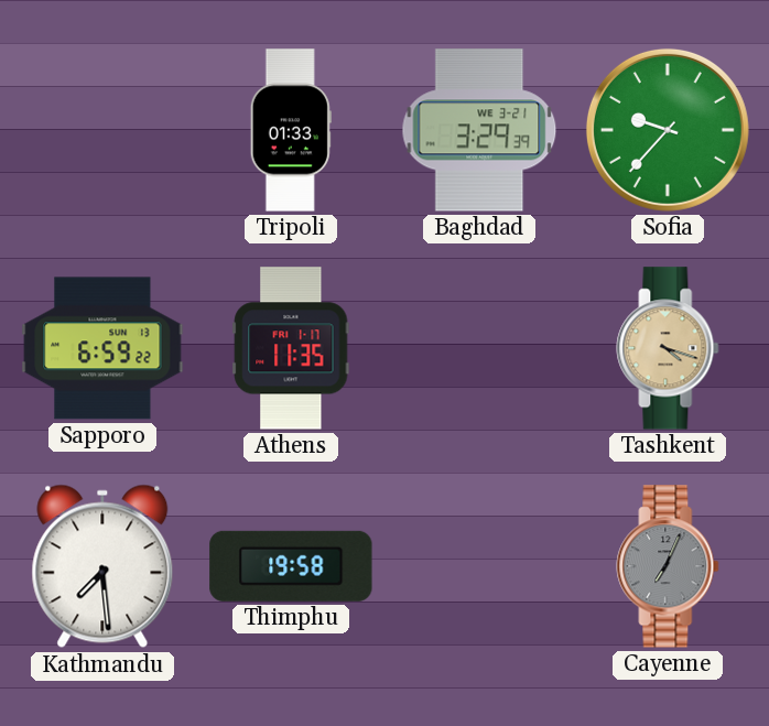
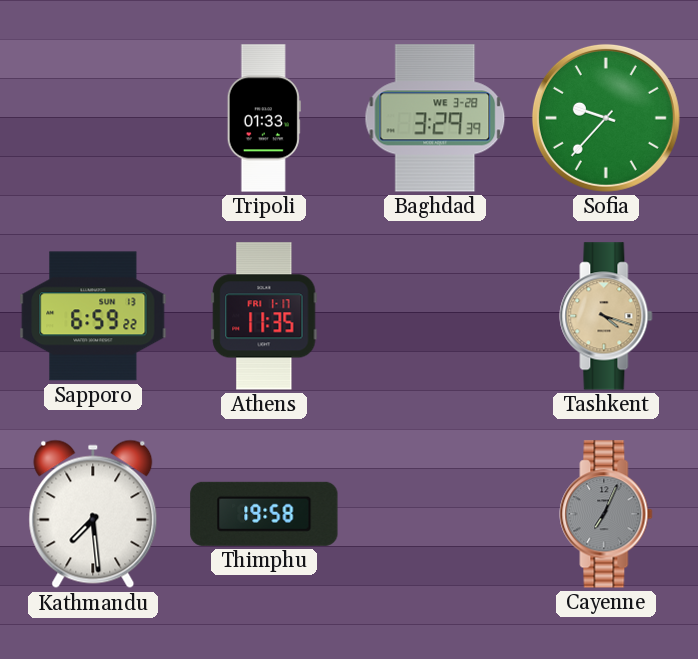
Baghdad date: WE 3-21 -> WE 3-28
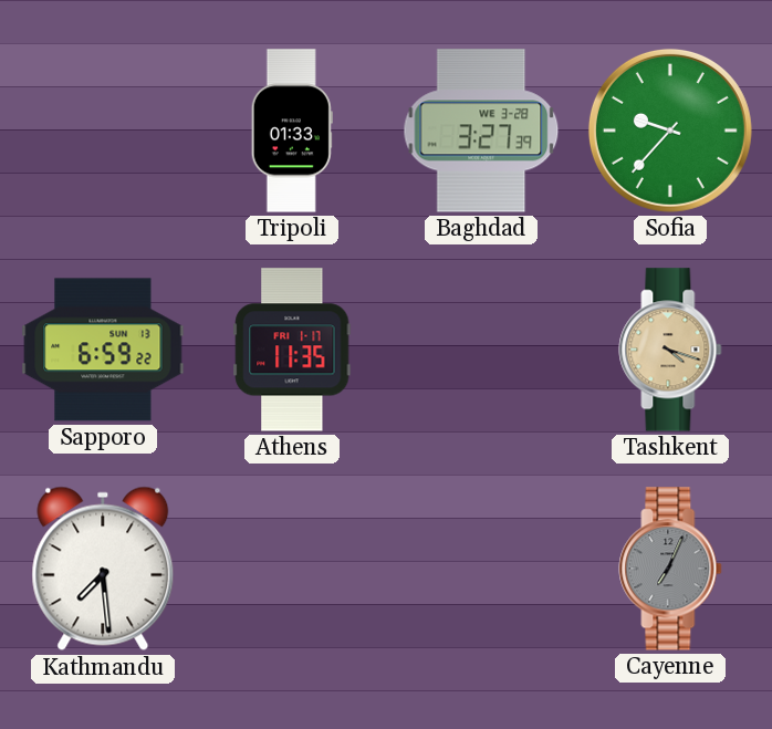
Baghdad: 3:29 -> 3:27
Thimphu: 19:58 -> none
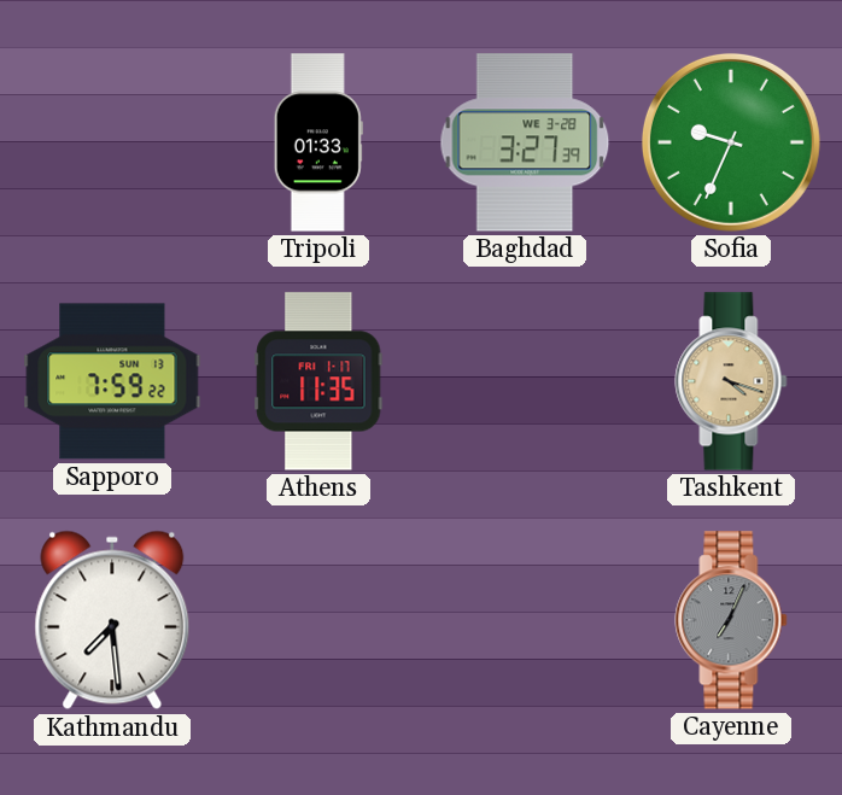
Sofia: 9:37 -> 9:34
Sapporo: 6:59 -> 7:59
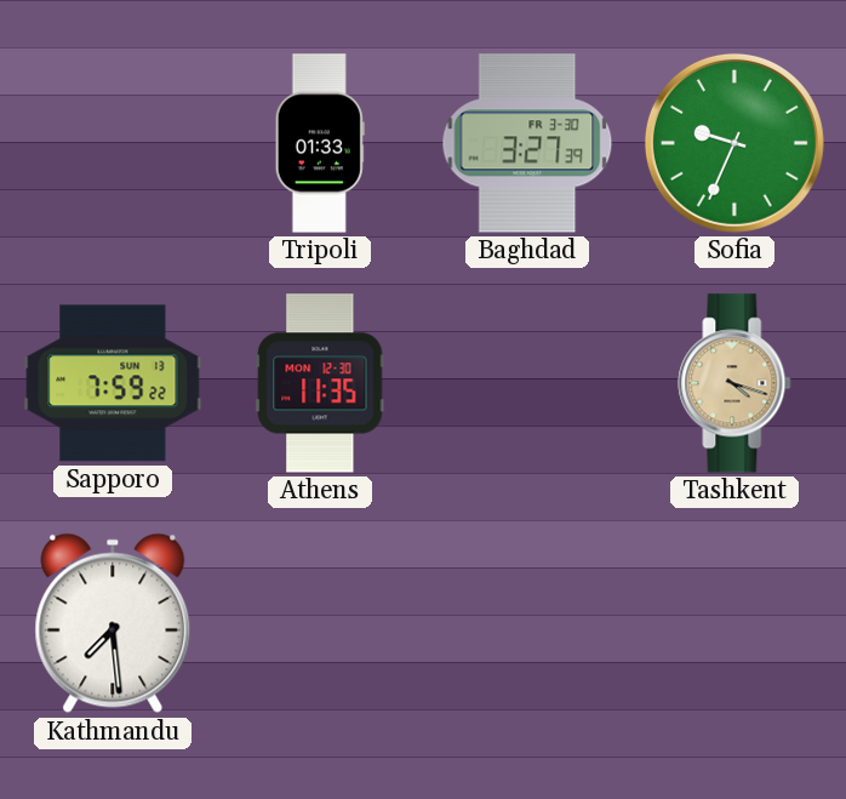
Baghdad date: WE 3-28 -> FR 3-30
Athens date: FRI 1-17 -> MON 12-30
Cayenne: 7:04 -> none
